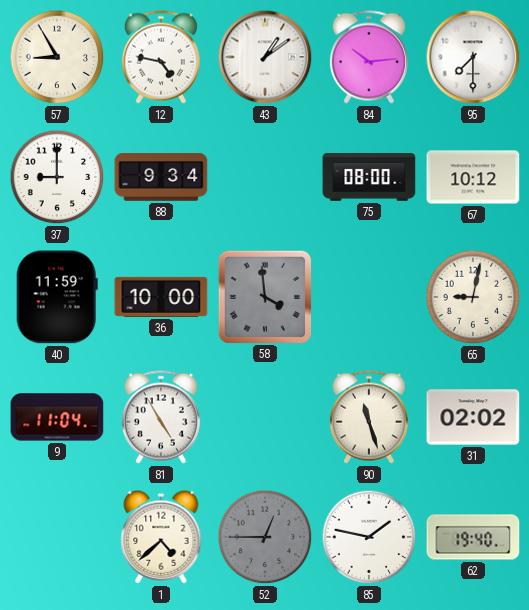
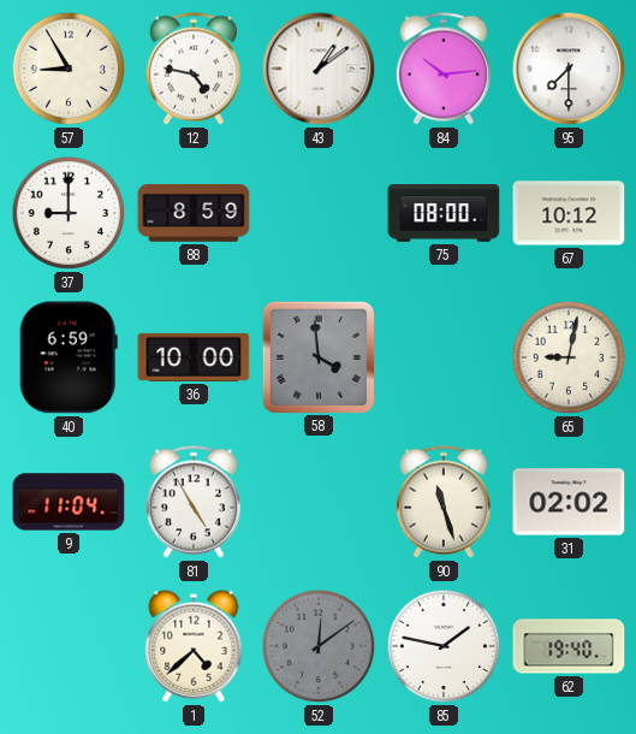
88: 9:34 -> 8:59
40: 11:59 -> 6:59
52: 12:45 -> 12:09
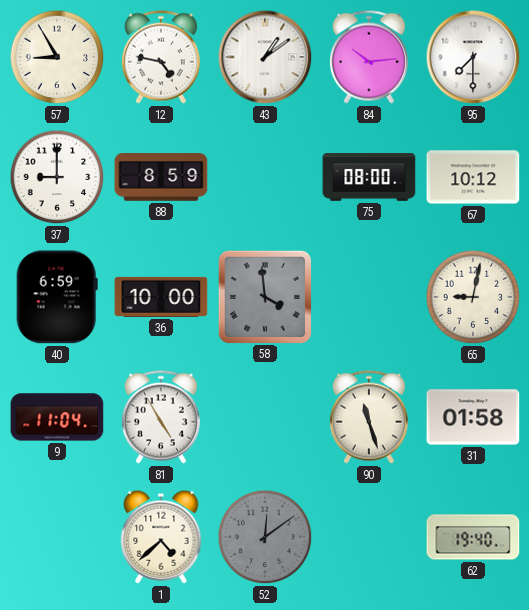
31: 02:02 -> 01:58
85: 1:47 -> none
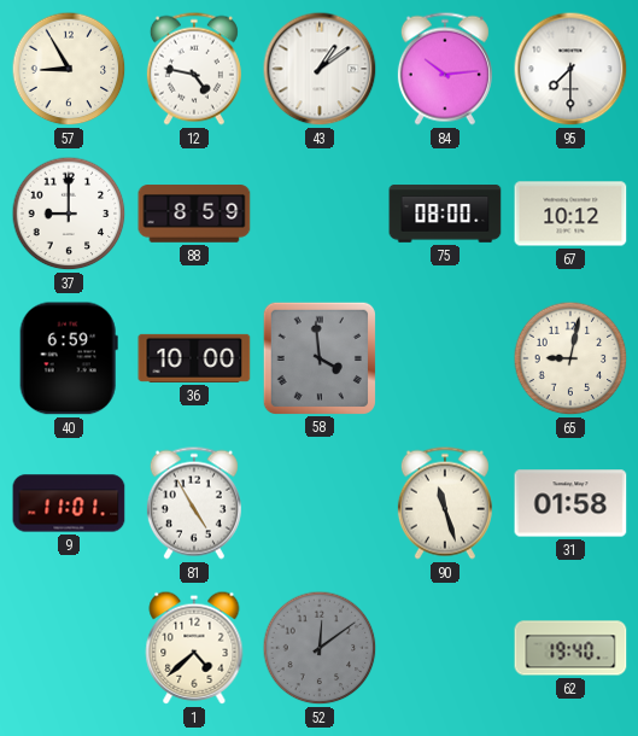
9: 11:04 -> 11:01
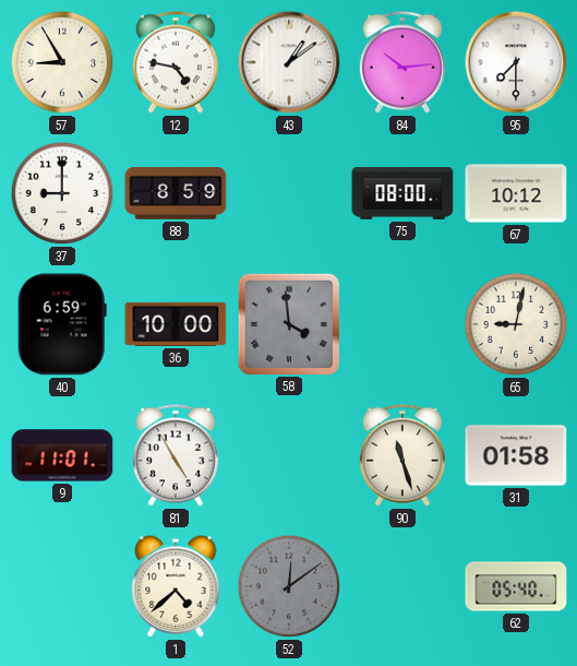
62: 19:40 -> 05:40
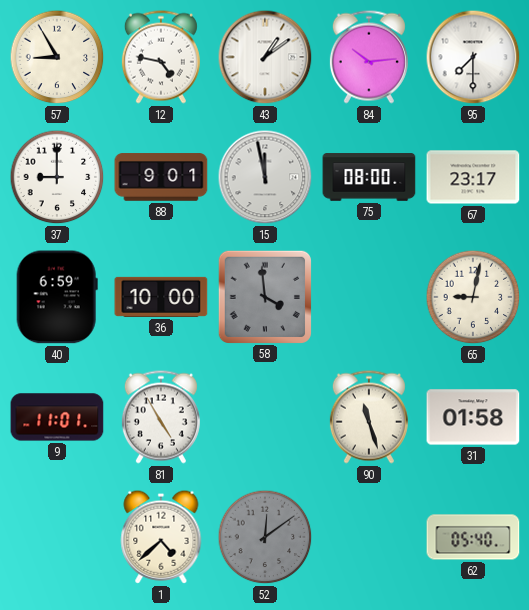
88: 8:59 -> 9:01
15: none -> 11:58
67: 10:12 -> 23:17
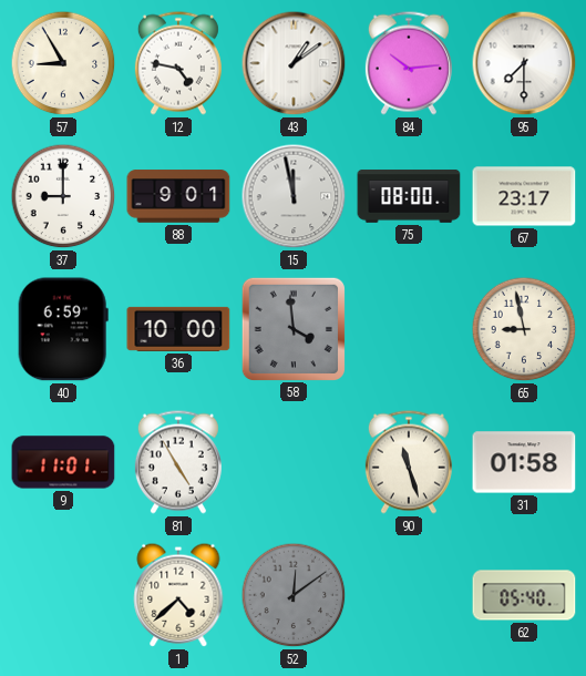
65: 9:02 -> 8:58
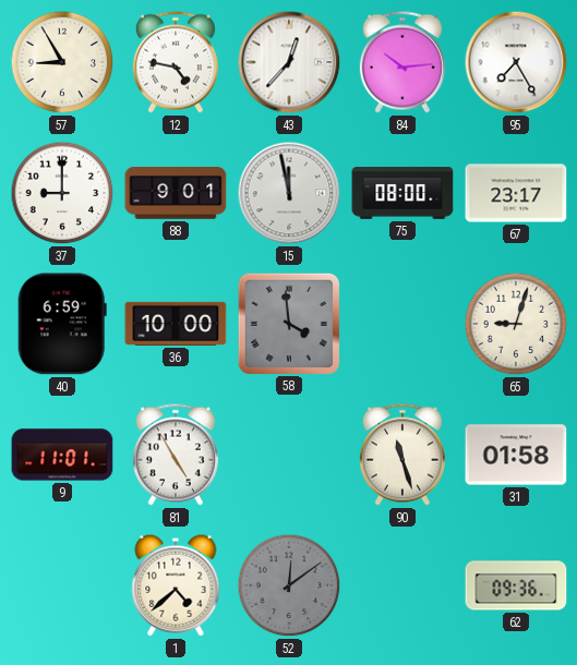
43: 1:09 -> 12:37
95: 7:30 -> 7:25
65: 8:58 -> 9:03
62: 05:40 -> 09:36
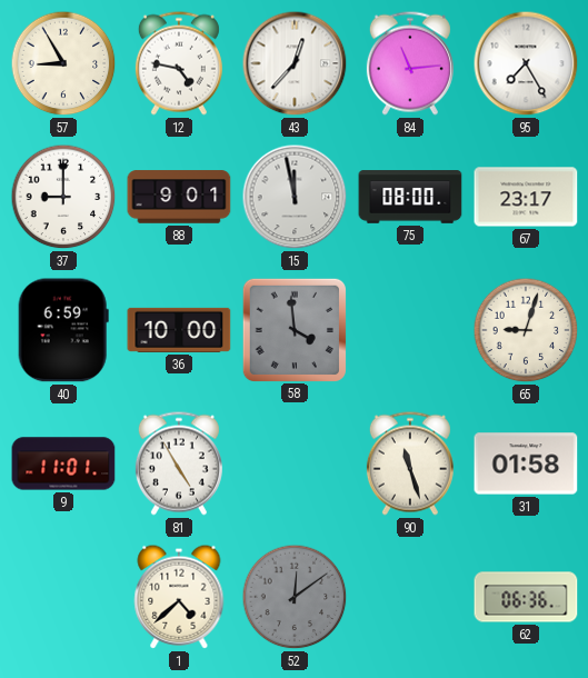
84: 10:14 -> 11:14
62: 09:36 -> 06:36
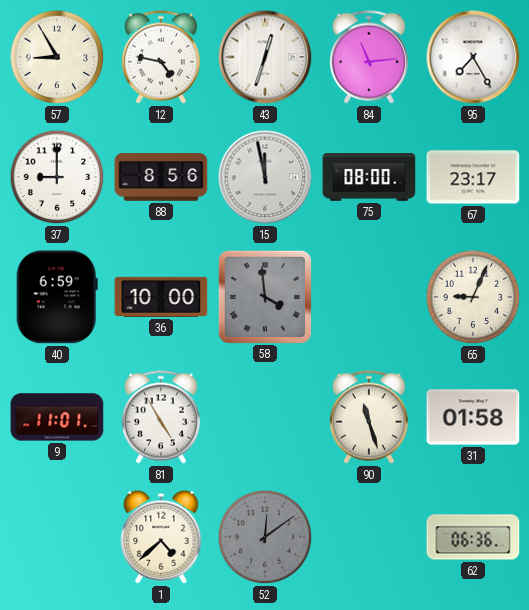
43: 12:37 -> 12:33
88: 9:01 -> 8:56
65: 9:03 -> 9:04
